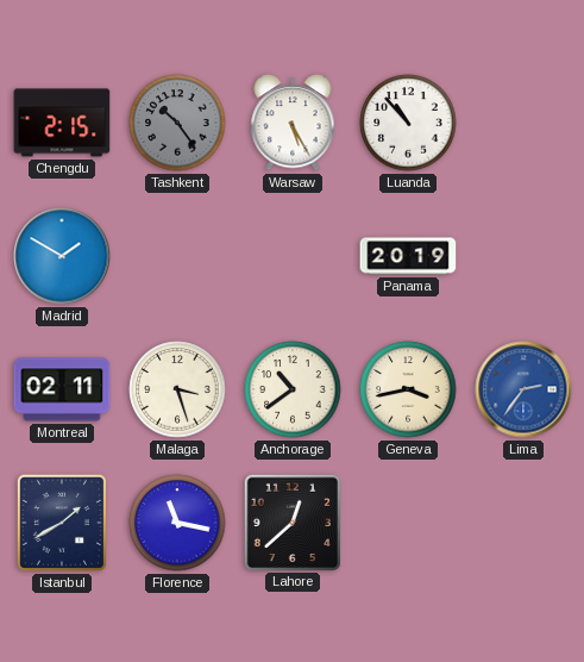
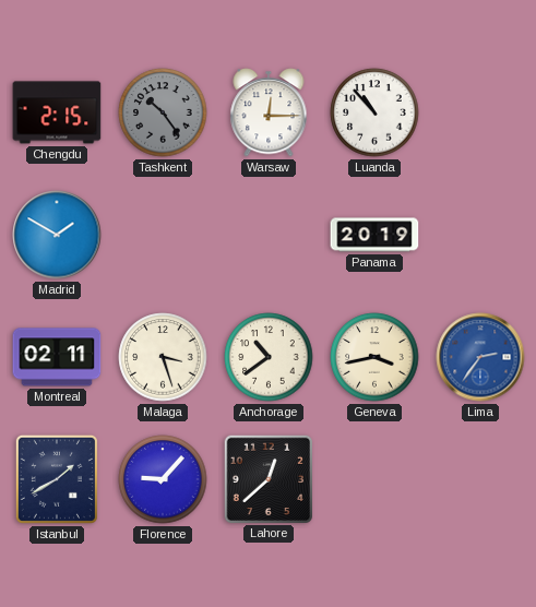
Warsaw: 5:25 -> 12:15
Florence: 11:17 -> 9:07
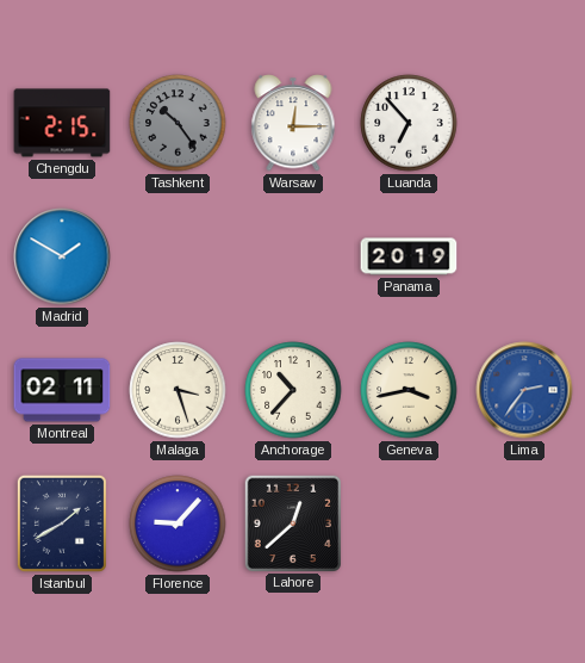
Luanda: 10:53 -> 6:53
Anchorage: 10:39 -> 10:37
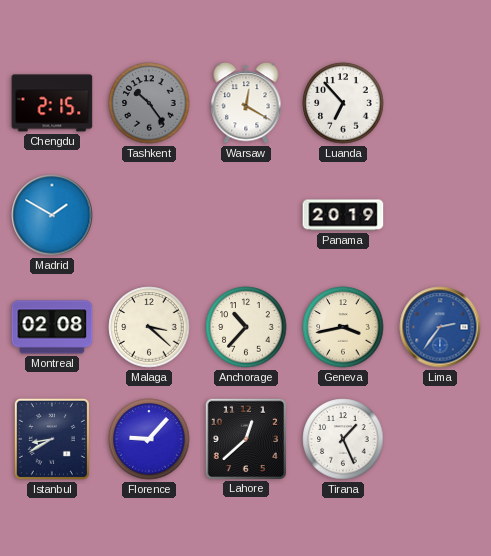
Warsaw: 12:15 -> 12:20
Montreal: 02:11 -> 02:08
Malaga: 3:27 -> 3:22
Istanbul: 1:40 -> 8:40
Tirana: none -> 1:26
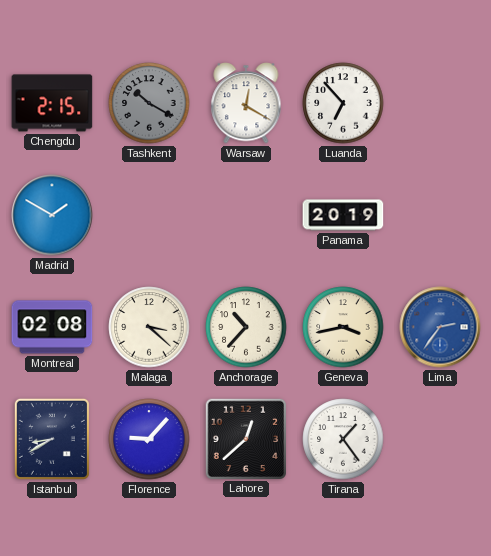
Tashkent: 10:24 -> 10:20
Tirana: 1:26 -> 1:24
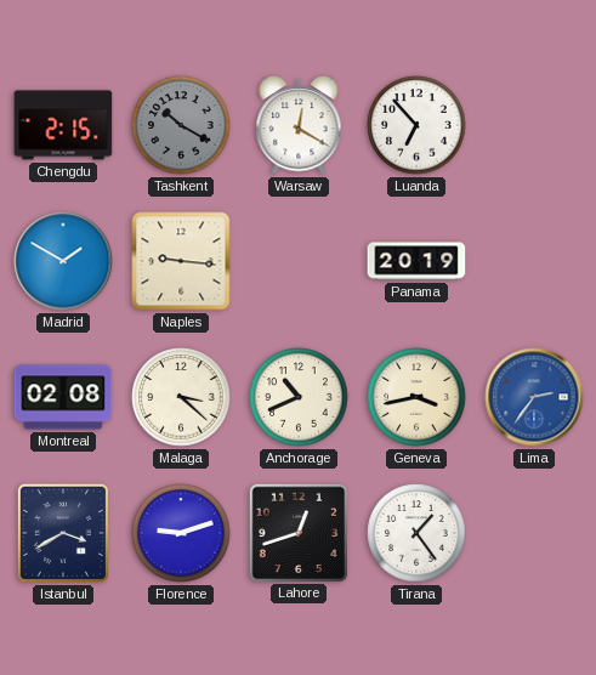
Naples: none -> 9:16
Anchorage: 10:37 -> 10:41
Istanbul: 8:40 -> 3:40
Florence: 9:07 -> 9:12
Lahore: 12:38 -> 12:42
